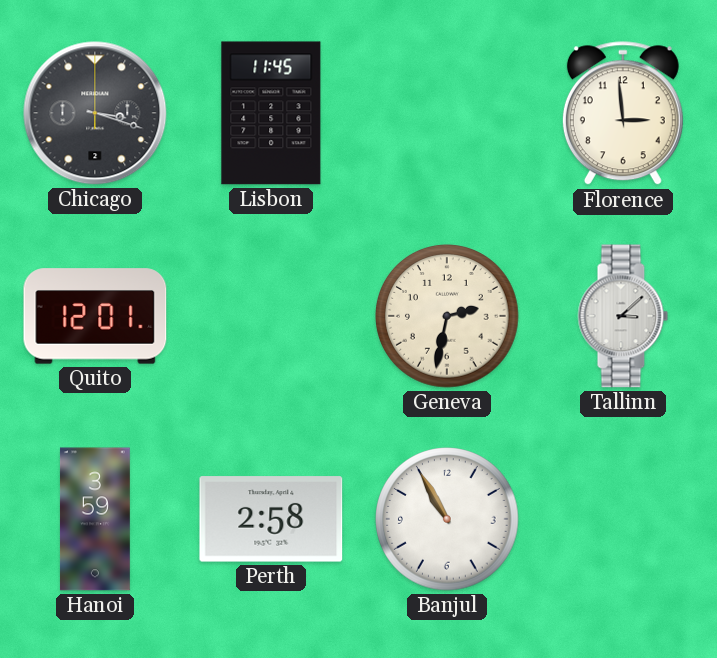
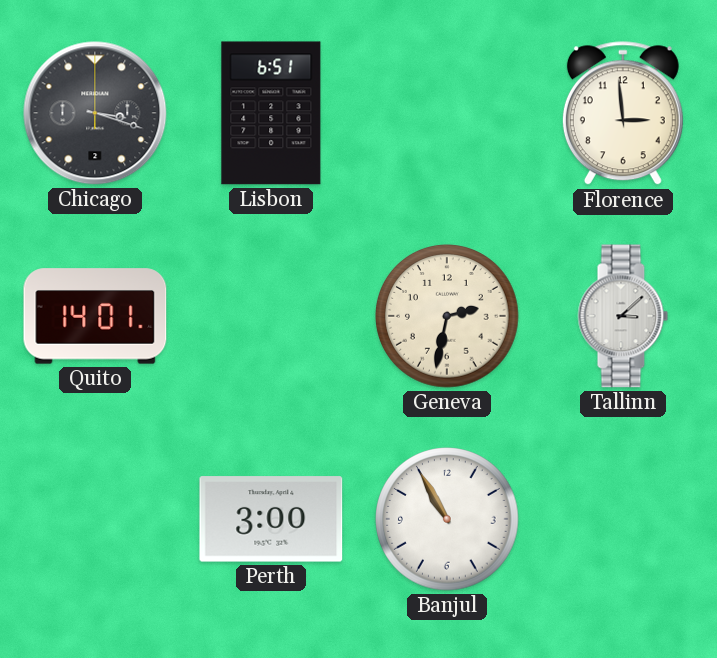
Lisbon: 11:45 -> 6:51
Quito: 12:01 -> 14:01
Hanoi: 3:59 -> none
Perth: 2:58 -> 3:00
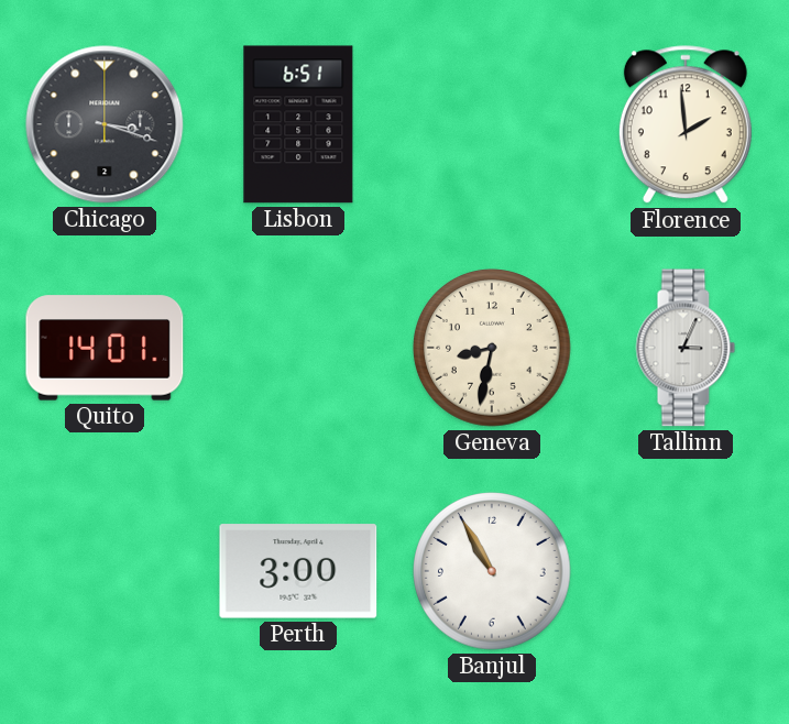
Florence: 2:59 -> 1:59
Geneva: 2:32 -> 8:32
Tallinn: 3:08 -> 3:04
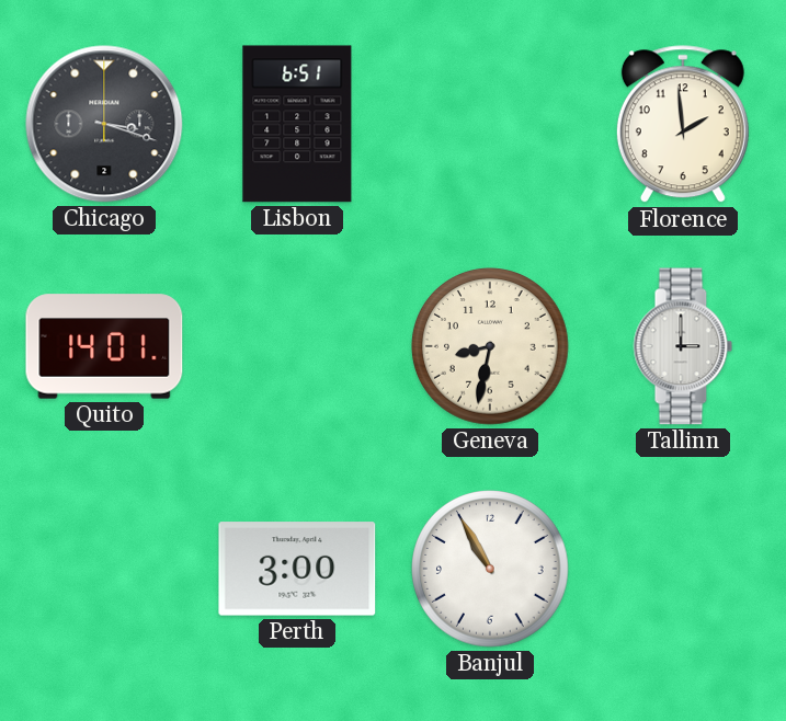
Tallinn: 3:04 -> 3:00
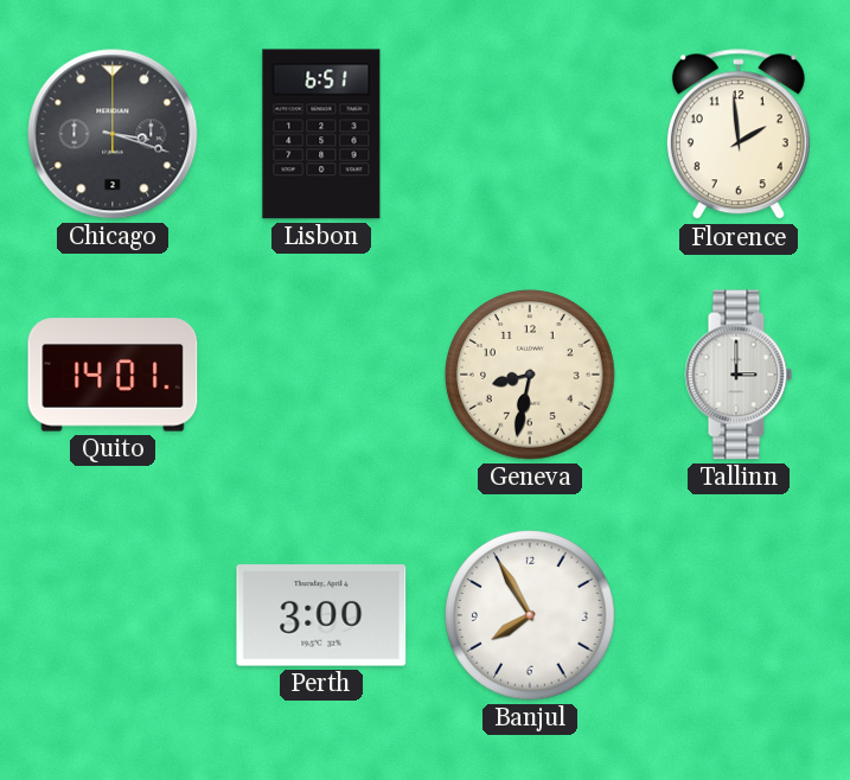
Banjul: 10:55 -> 7:55
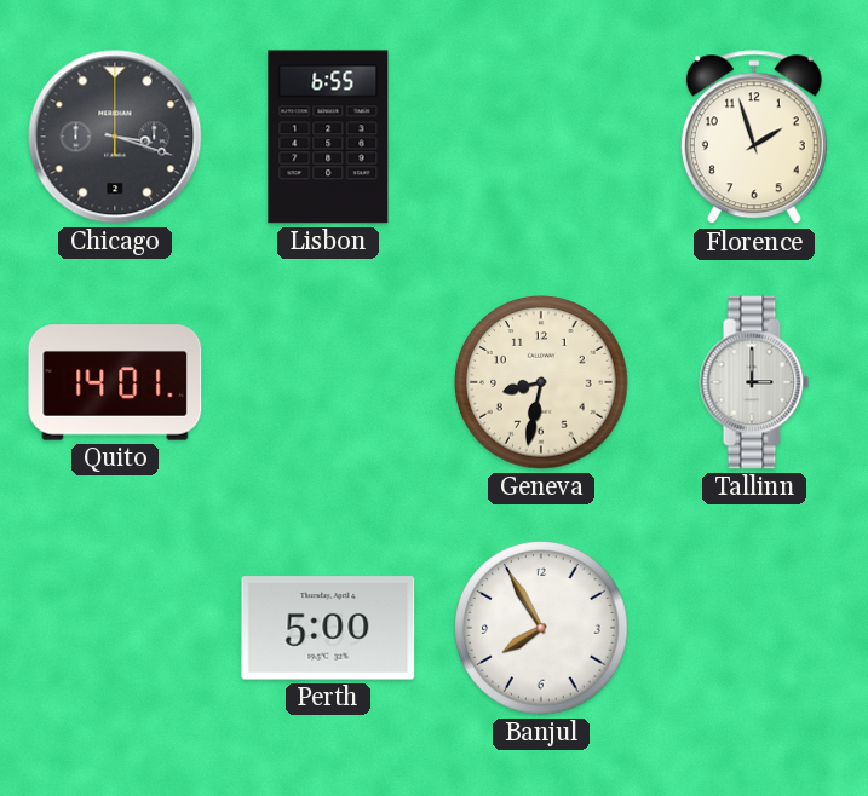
Lisbon: 6:51 -> 6:55
Florence: 1:59 -> 1:57
Perth: 3:00 -> 5:00
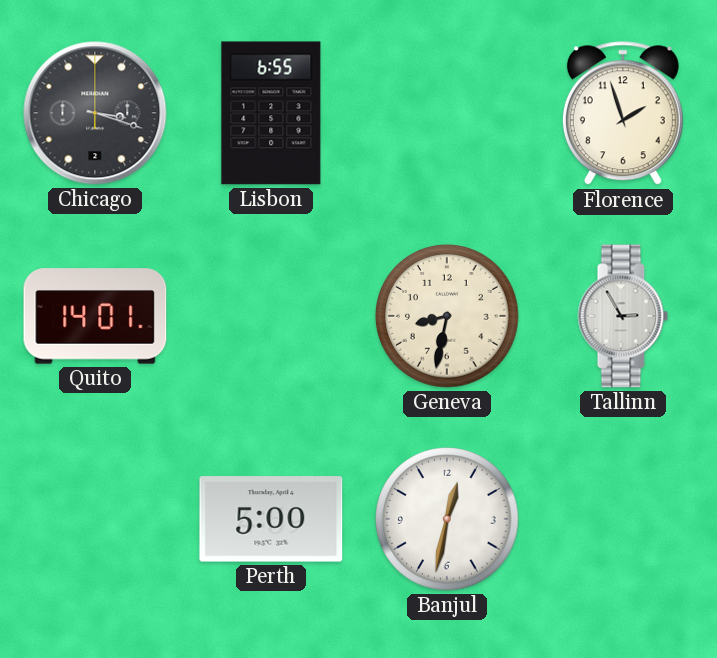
Tallinn: 3:00 -> 2:55
Banjul: 7:55 -> 12:32
